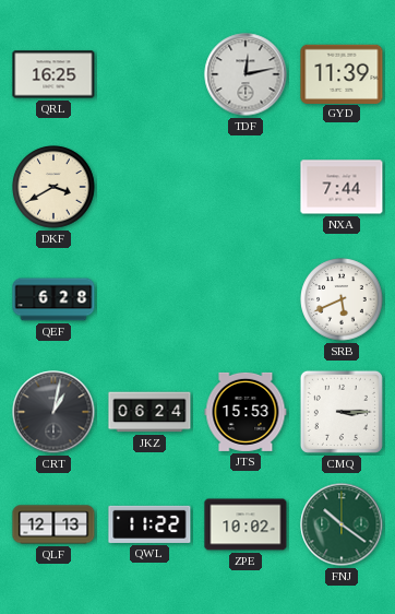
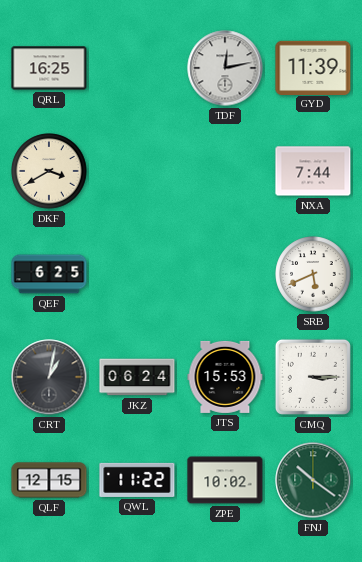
QEF: 6:28 -> 6:25
QLF: 12:13 -> 12:15
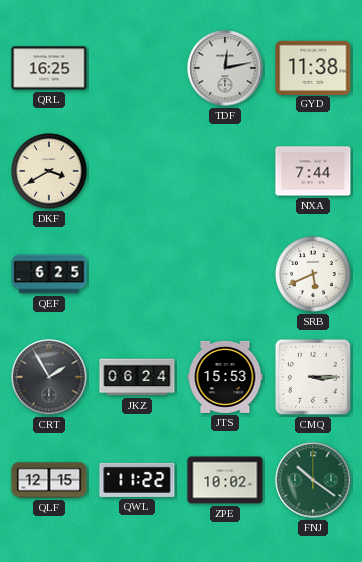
GYD: 11:39 -> 11:38
CRT: 1:02 -> 1:55
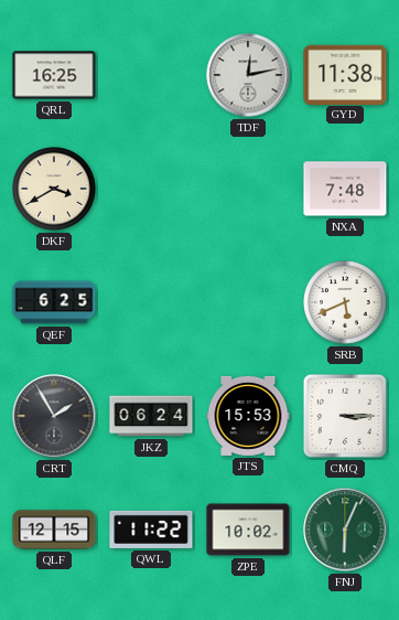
NXA: 7:44 -> 7:48
FNJ: 10:21 -> 6:04
